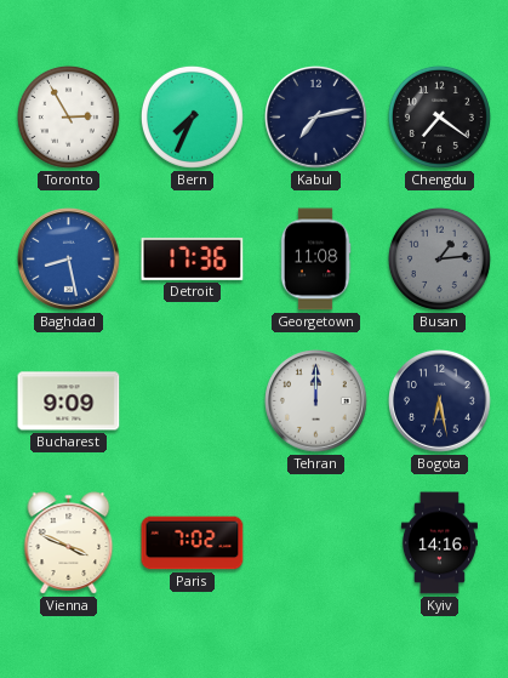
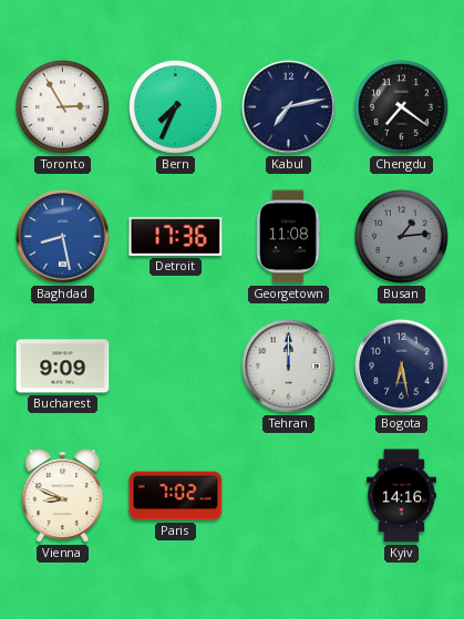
Vienna: 3:49 -> 8:49
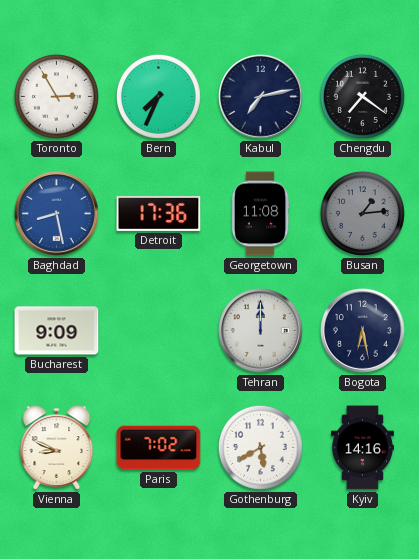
Gothenburg: none -> 5:40
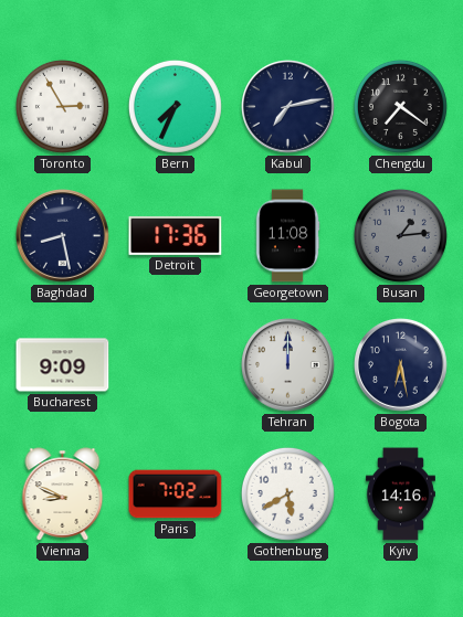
Baghdad dial: blue -> navy
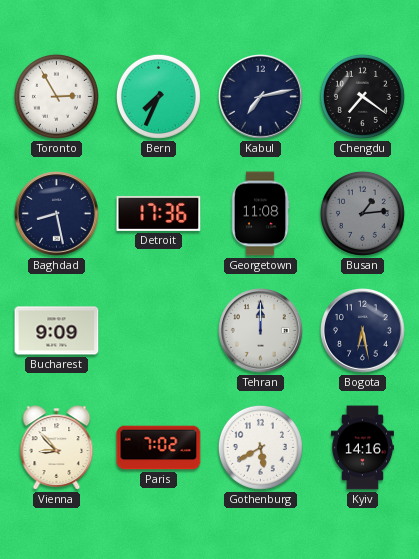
Vienna: 8:49 -> 8:53
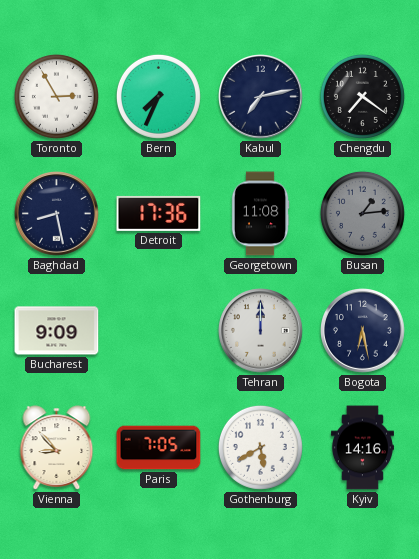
Paris: 7:02 -> 7:05
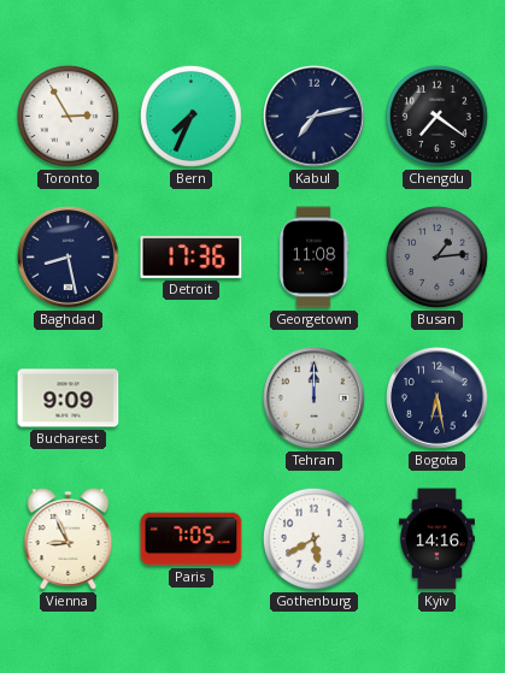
Vienna: 8:53 -> 8:56
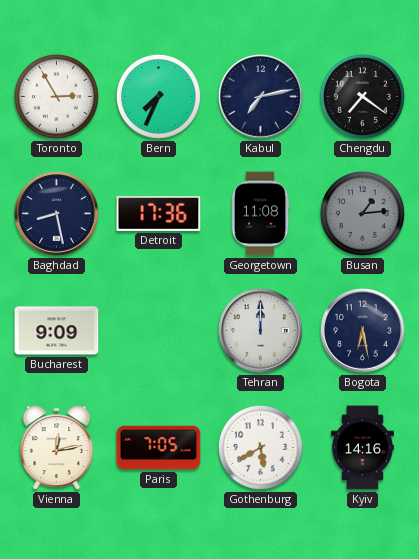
Vienna: 8:56 -> 12:13
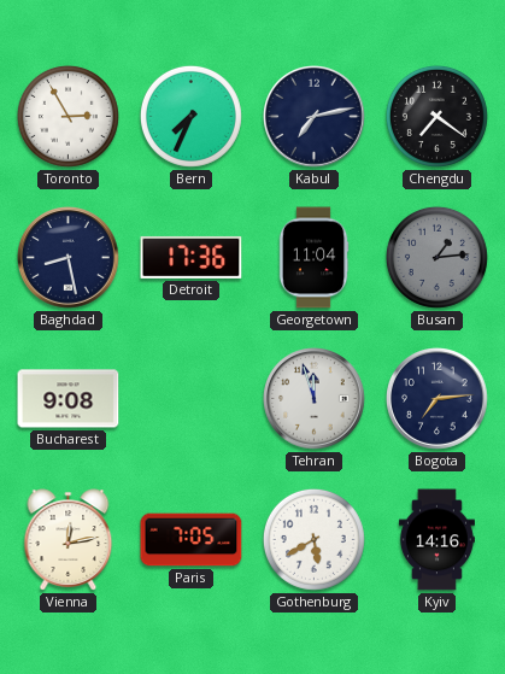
Georgetown: 11:08 -> 11:04
Bucharest: 9:09 -> 9:08
Tehran: 12:00 -> 11:57
Bogota: 6:28 -> 7:14
